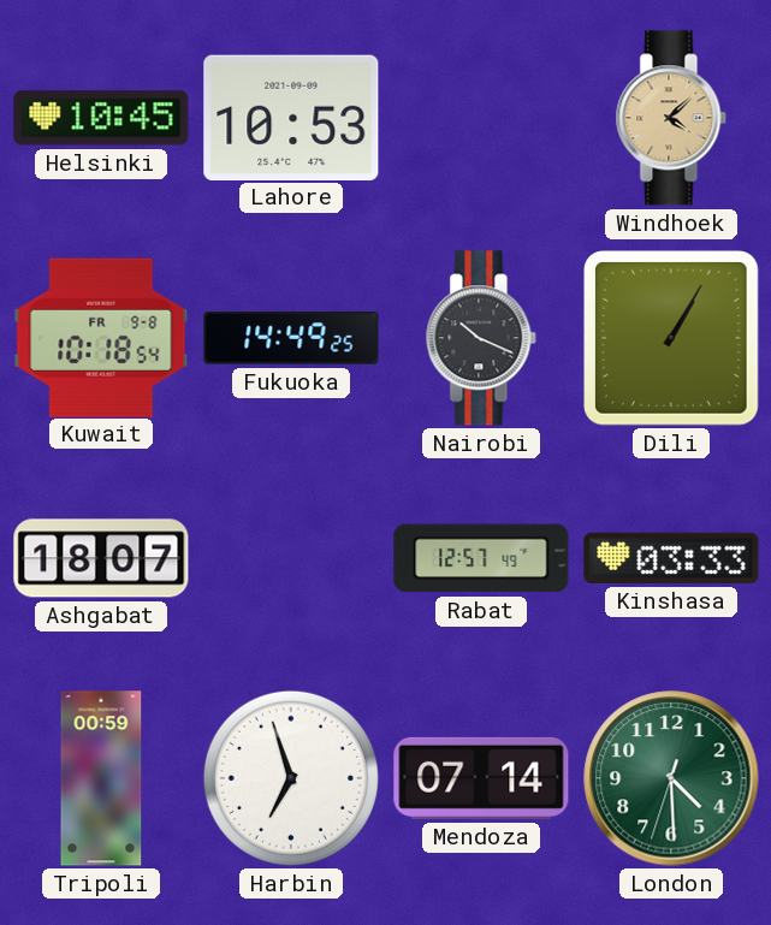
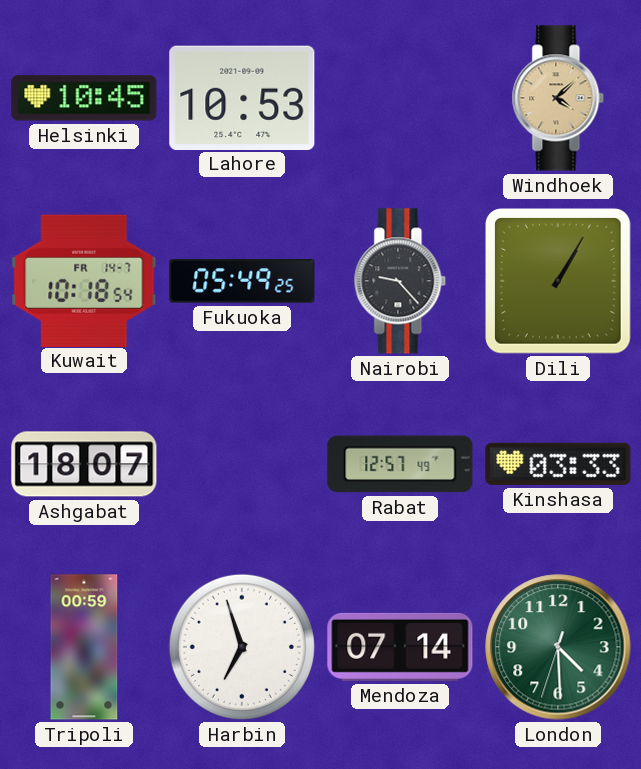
Kuwait date: FR 9-8 -> FR 14-7
Fukuoka: 14:49 -> 05:49
Nairobi: 10:19 -> 9:23
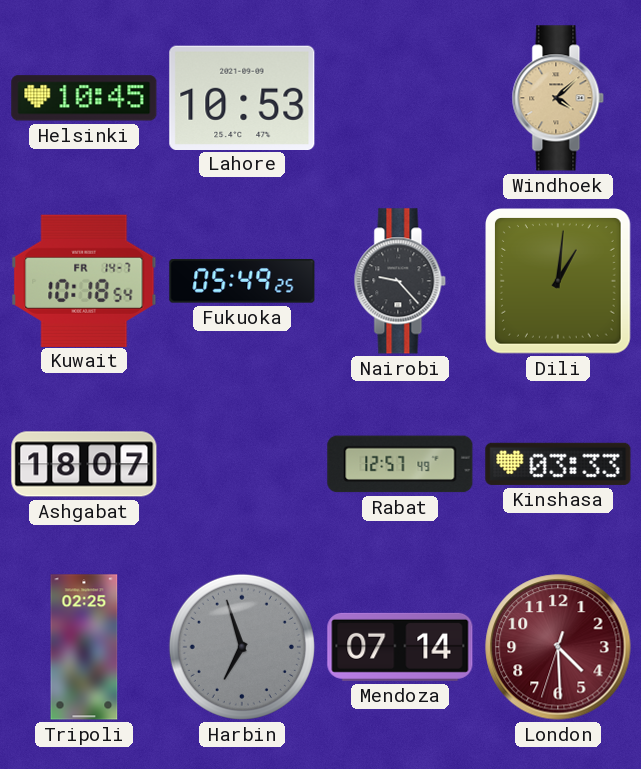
Dili: 1:05 -> 1:01
Tripoli: 00:59 -> 02:25
Harbin dial: white -> grey
London dial: green -> burgundy
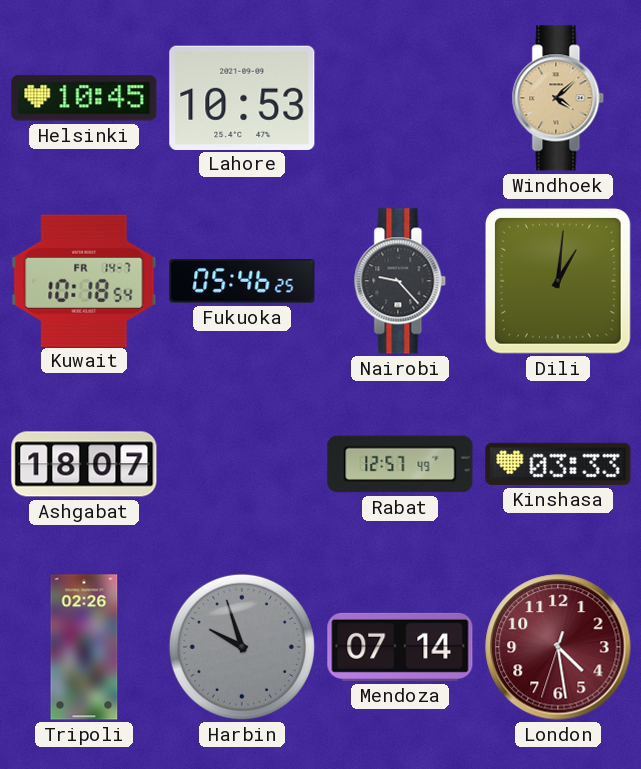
Fukuoka: 05:49 -> 05:46
Tripoli: 02:25 -> 02:26
Harbin: 6:57 -> 9:57
London: 4:29 -> 4:28
